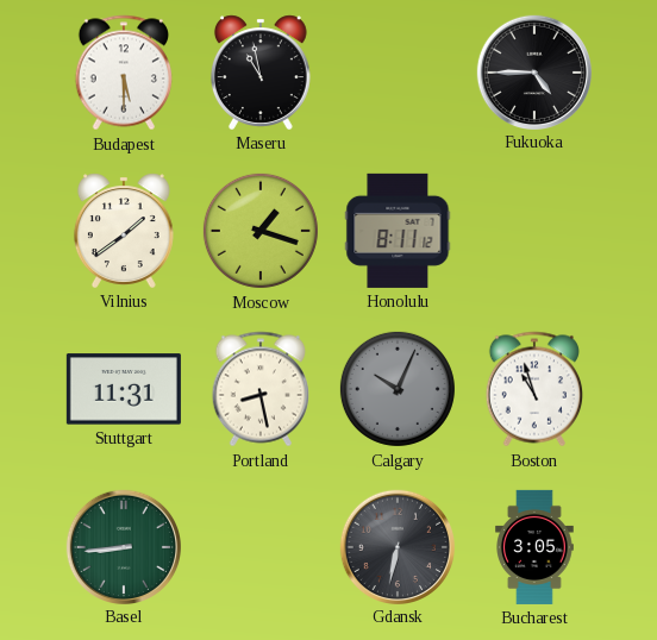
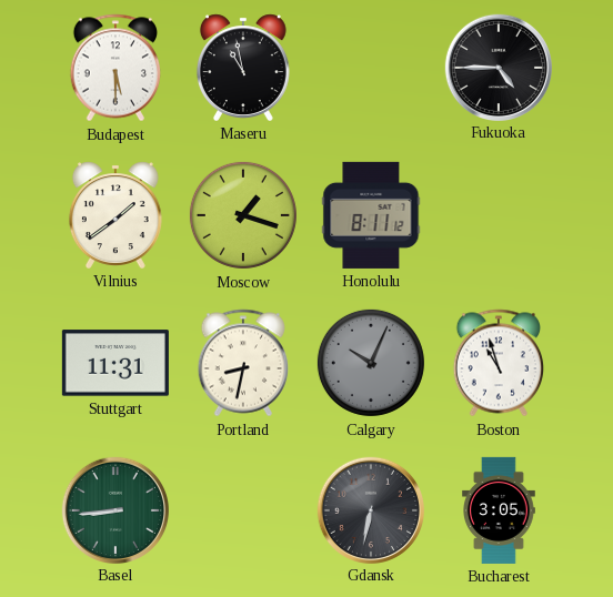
Portland: 8:28 -> 8:32
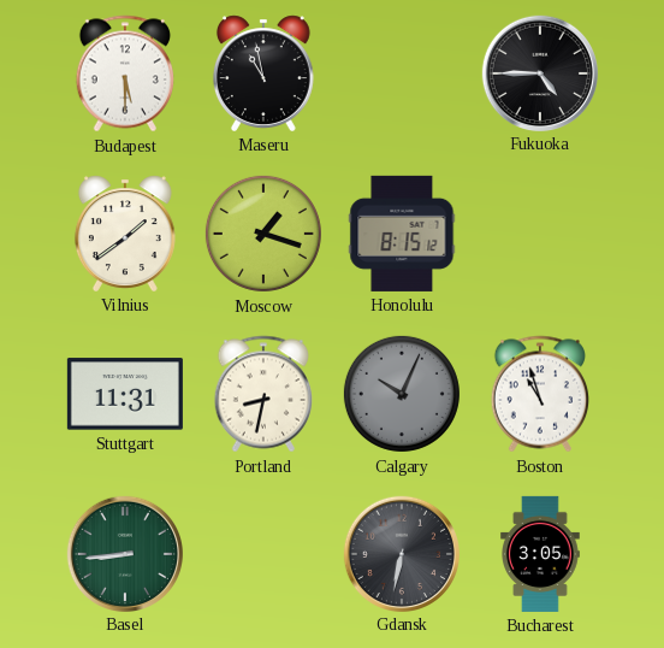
Honolulu: 8:11 -> 8:15
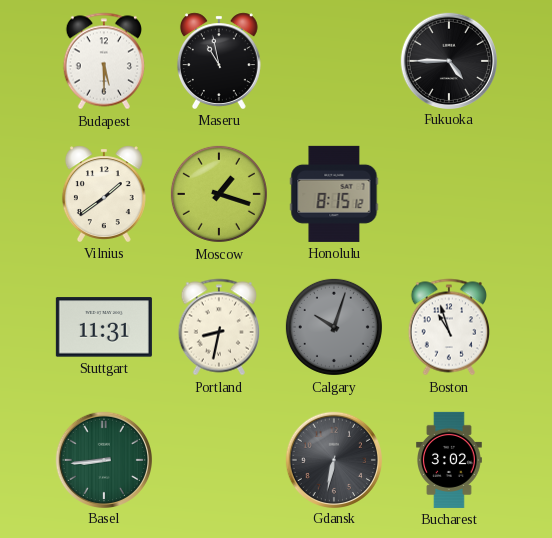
Calgary: 10:04 -> 10:03
Bucharest: 3:05 -> 3:02
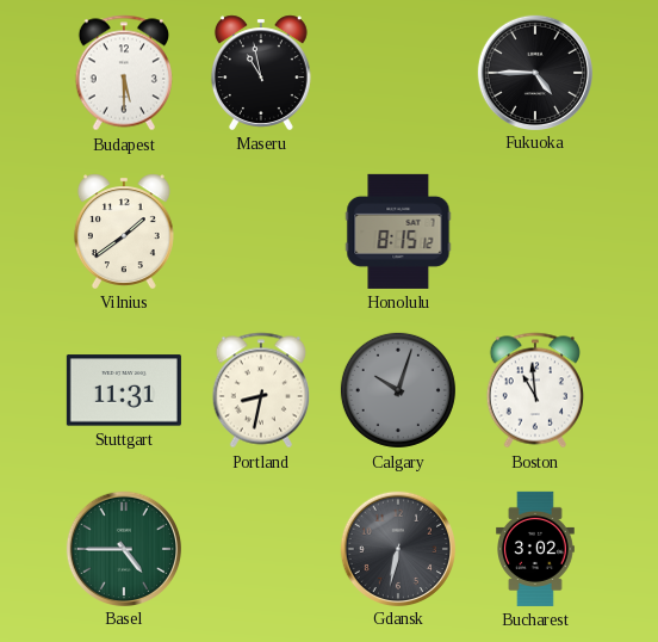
Moscow: 1:18 -> none
Boston: 10:57 -> 10:59
Basel: 8:44 -> 4:45
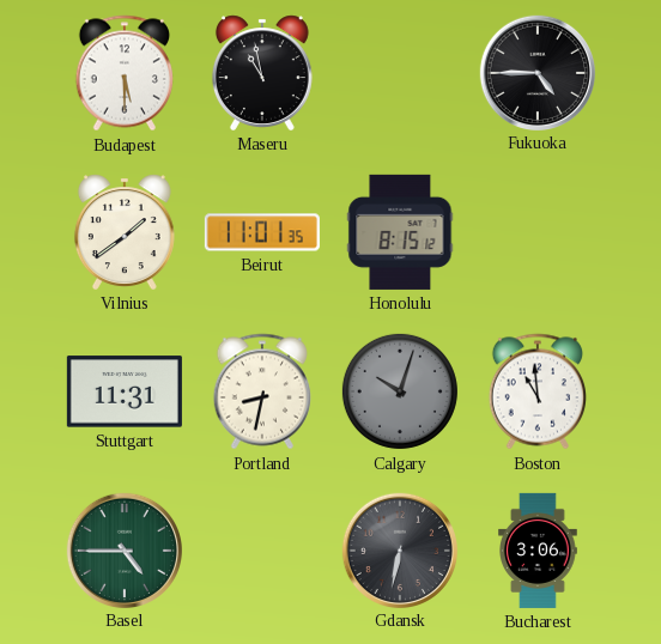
Beirut: none -> 11:01
Bucharest: 3:02 -> 3:06
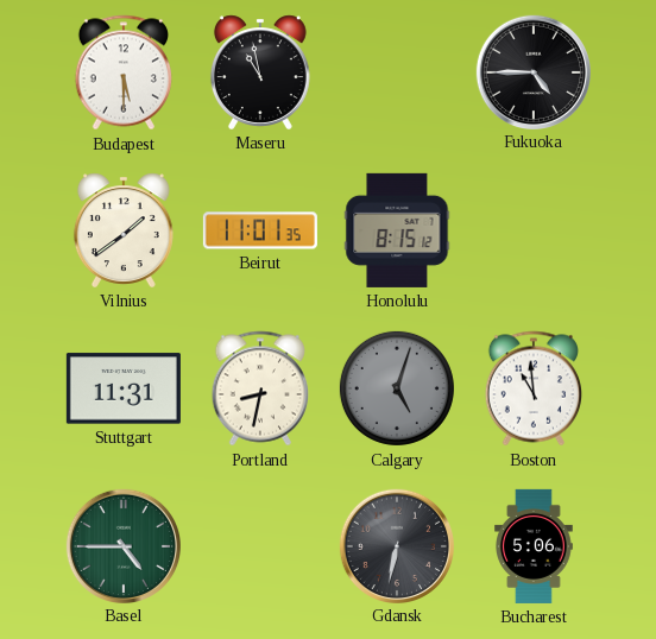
Calgary: 10:03 -> 5:03
Bucharest: 3:06 -> 5:06
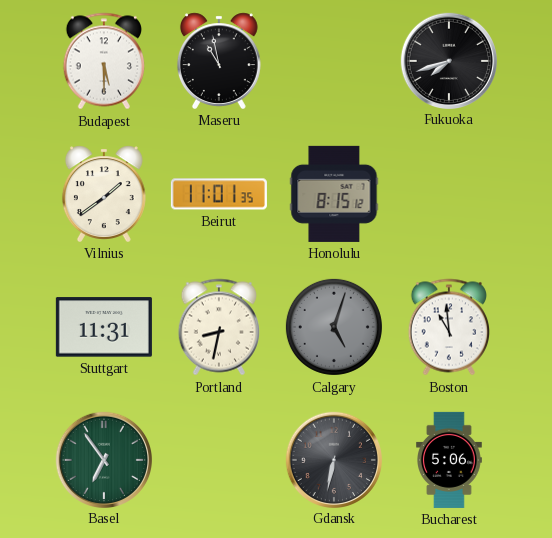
Fukuoka: 4:45 -> 7:42
Basel: 4:45 -> 6:54
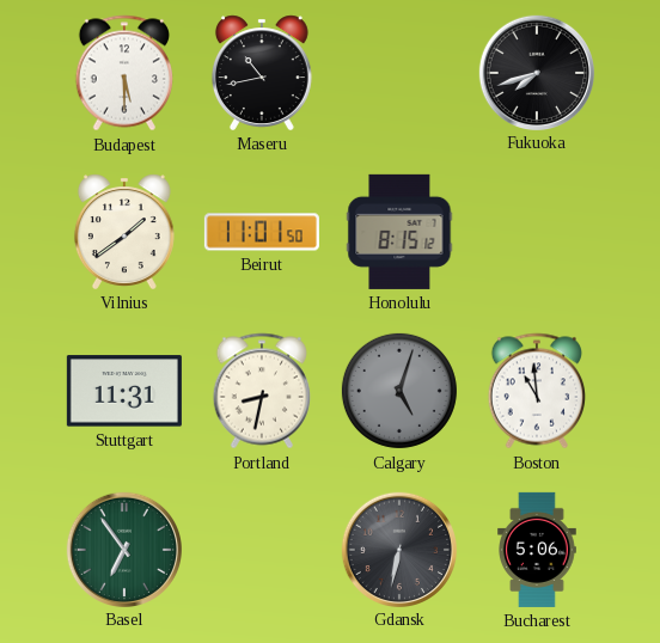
Maseru: 10:58 -> 10:43
Beirut: 11:01:35 -> 11:01:50
